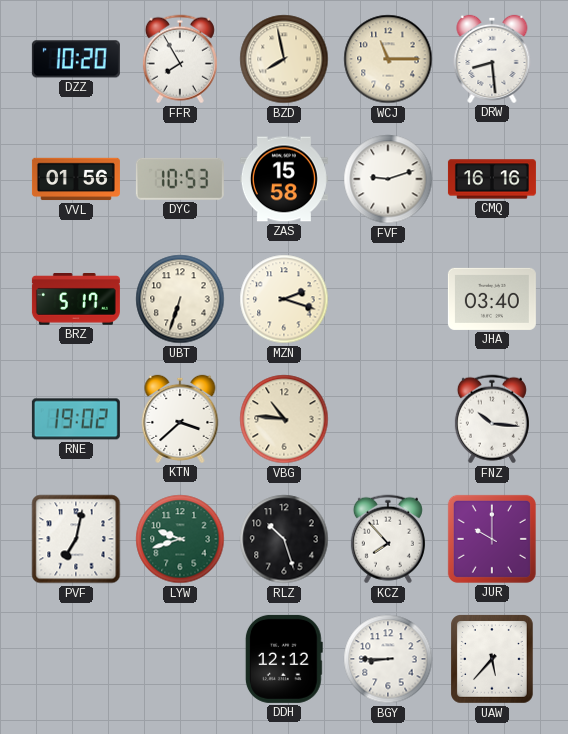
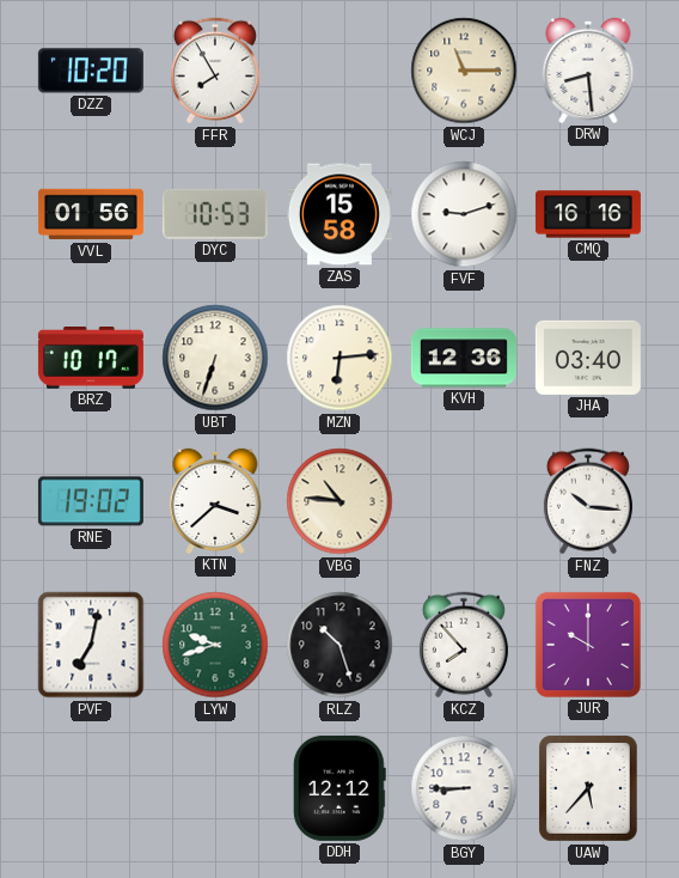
BZD: 7:58 -> none
BRZ: 5:17 -> 10:17
MZN: 2:18 -> 6:14
KVH: none -> 12:36
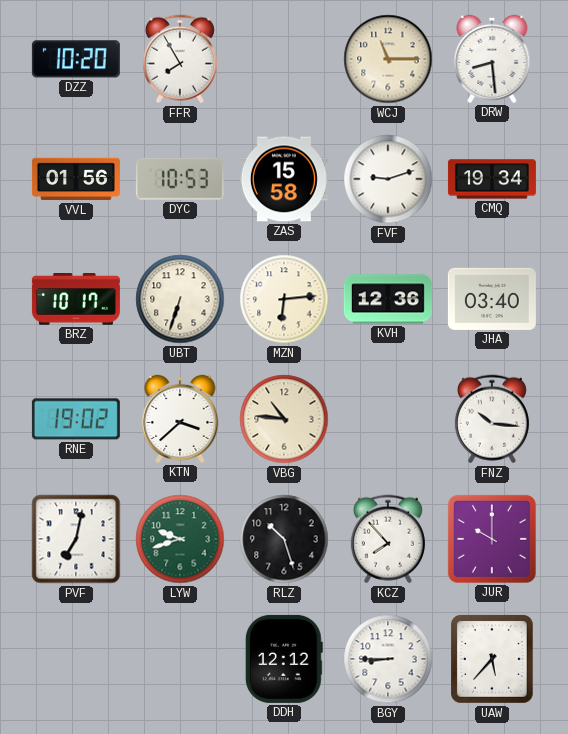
CMQ: 16:16 -> 19:34
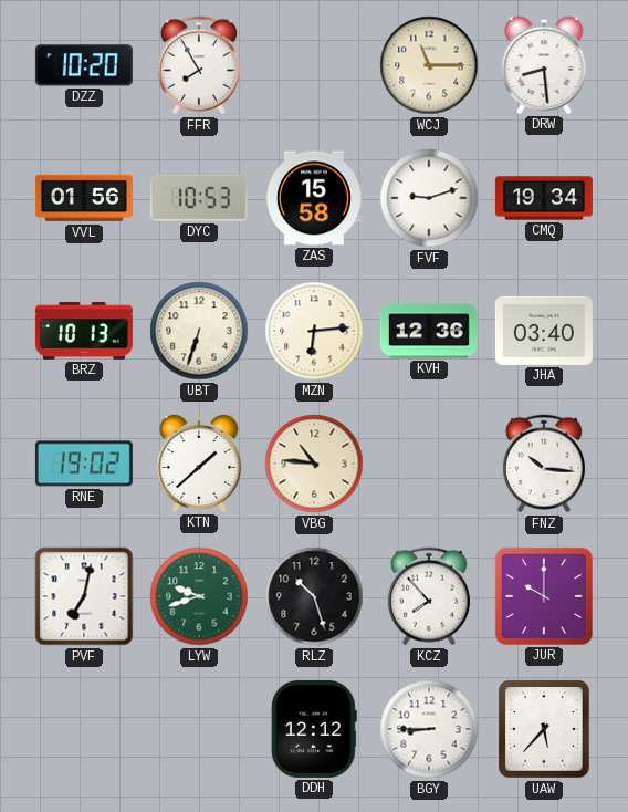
BRZ: 10:17 -> 10:13
KTN: 3:38 -> 1:38
